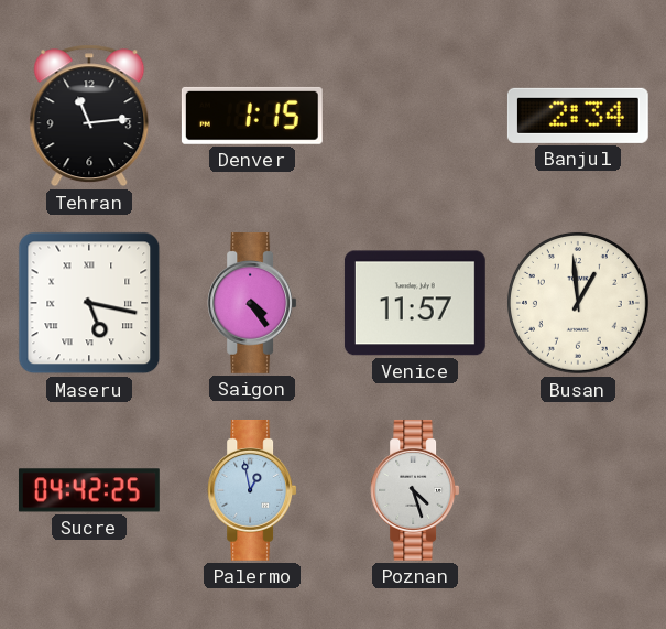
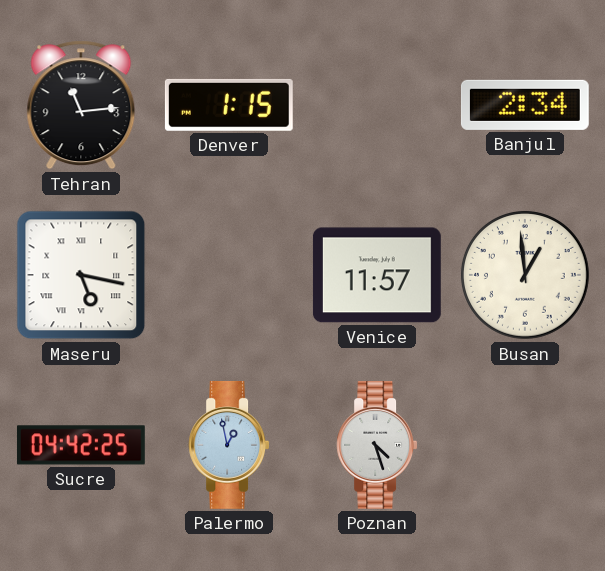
Saigon: 4:24 -> none
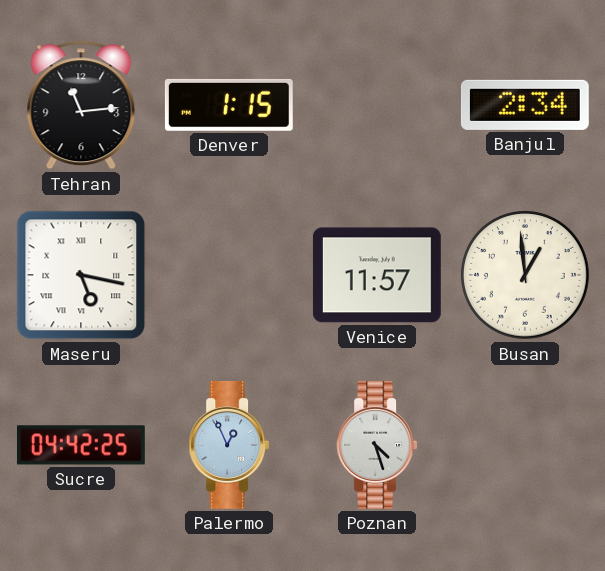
Palermo: 12:58 -> 12:56
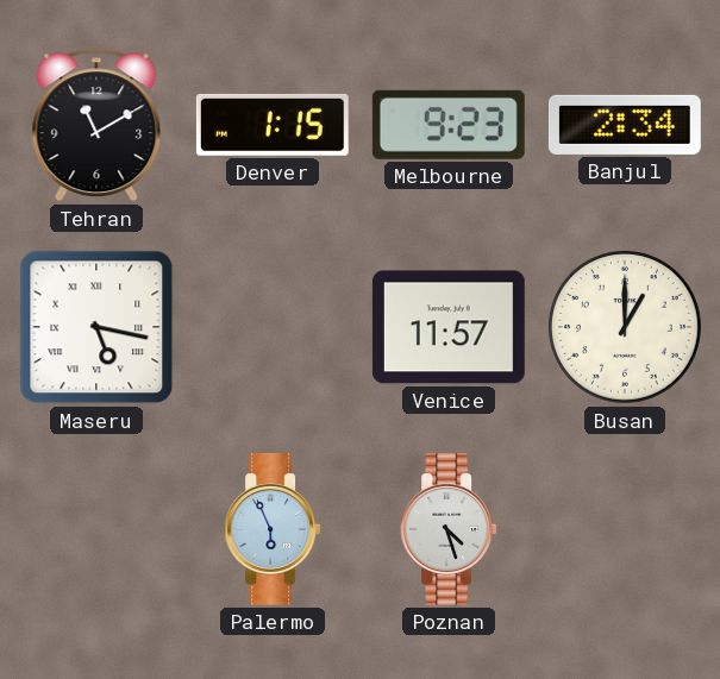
Tehran: 11:14 -> 11:10
Melbourne: none -> 9:23
Busan: 12:59 -> 1:00
Sucre: 04:42 -> none
Palermo: 12:56 -> 5:56
